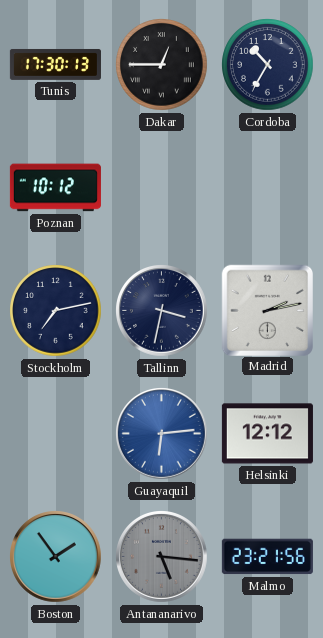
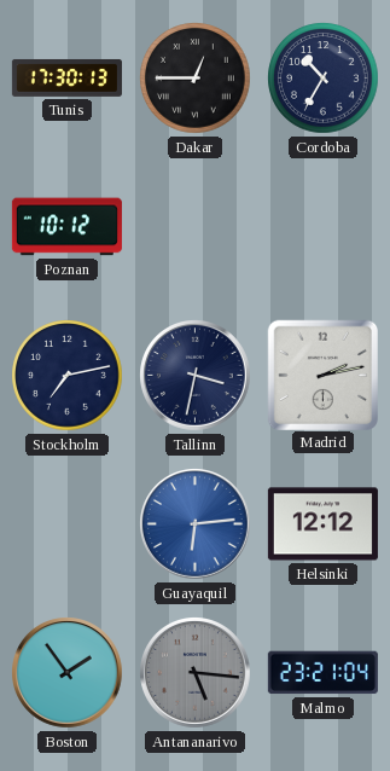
Malmo: 23:21:56 -> 23:21:04
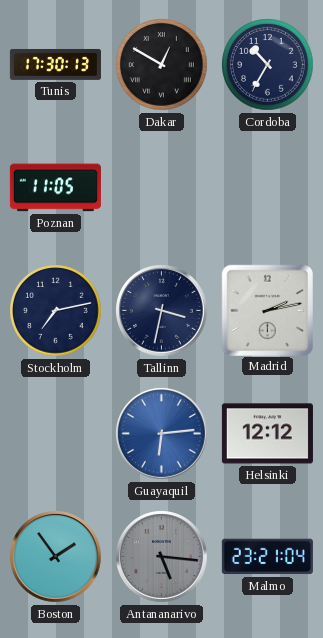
Dakar: 12:45 -> 12:50
Poznan: 10:12 -> 11:05
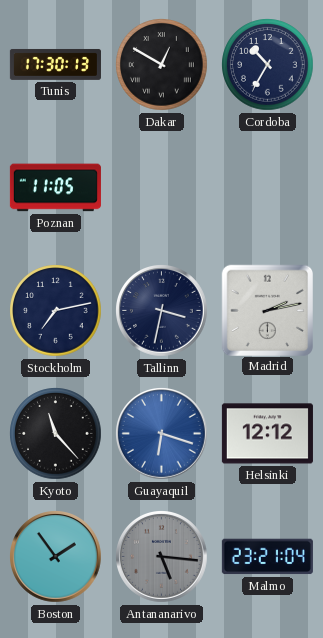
Kyoto: none -> 11:23
Guayaquil: 6:14 -> 6:18
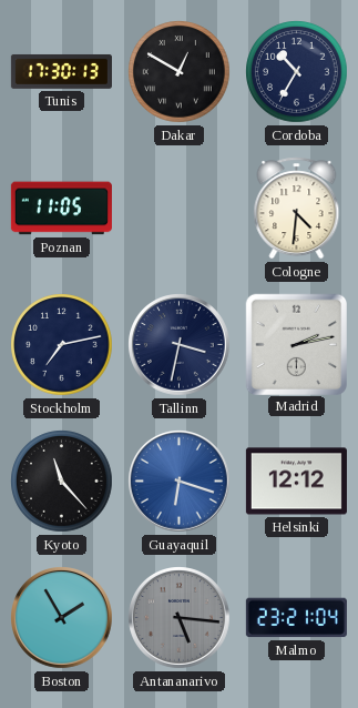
Cologne: none -> 4:31
Boston: 1:54 -> 1:55
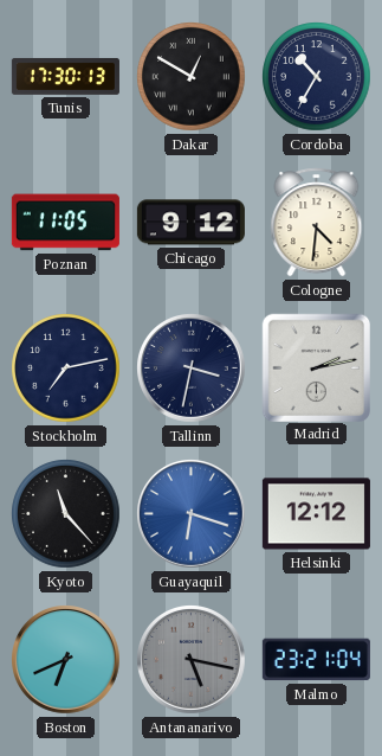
Chicago: none -> 9:12
Boston: 1:55 -> 6:41
Antananarivo: 5:16 -> 5:17
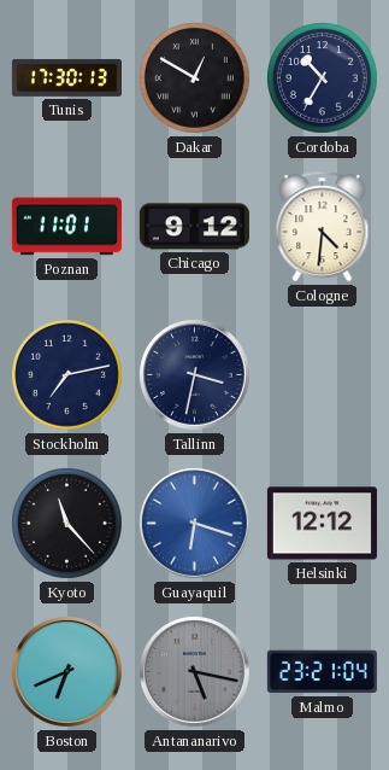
Poznan: 11:05 -> 11:01
Madrid: 2:13 -> none
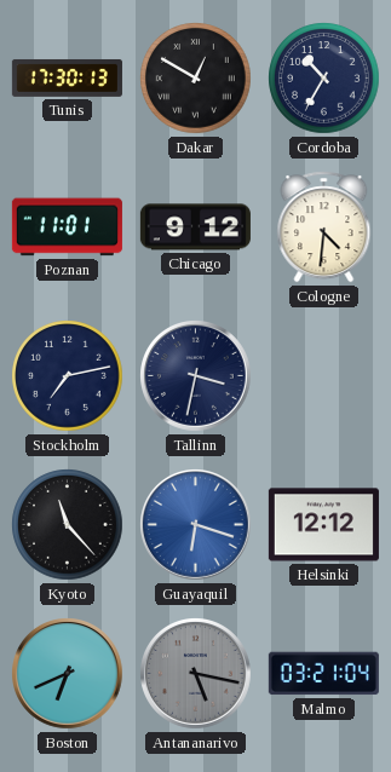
Malmo: 23:21 -> 03:21
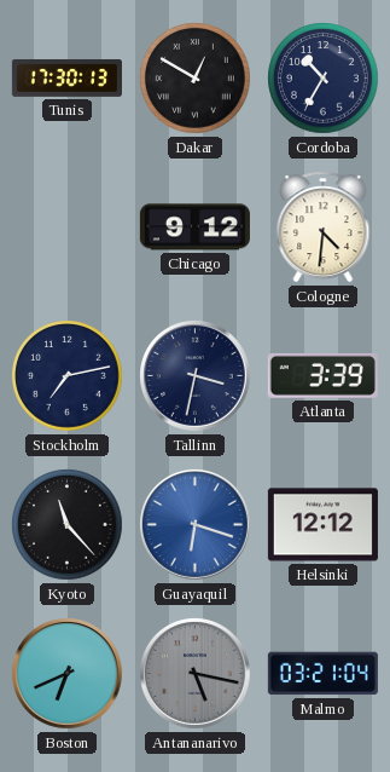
Poznan: 11:01 -> none
Atlanta: none -> 3:39
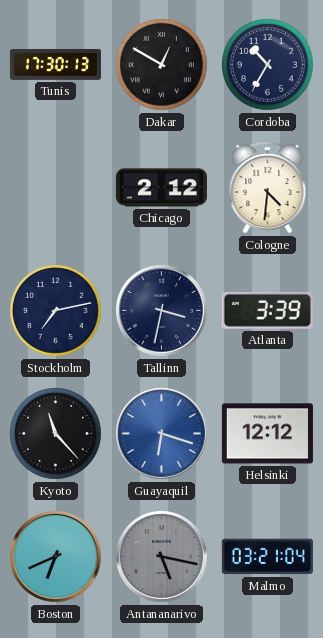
Chicago: 9:12 -> 2:12
